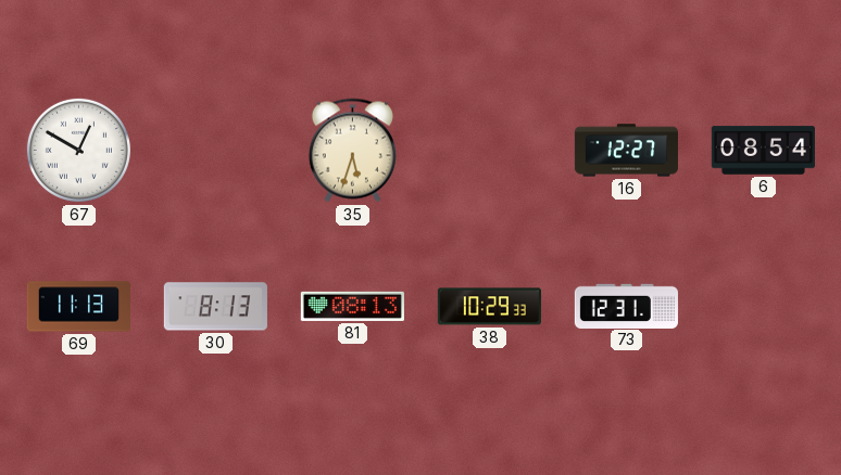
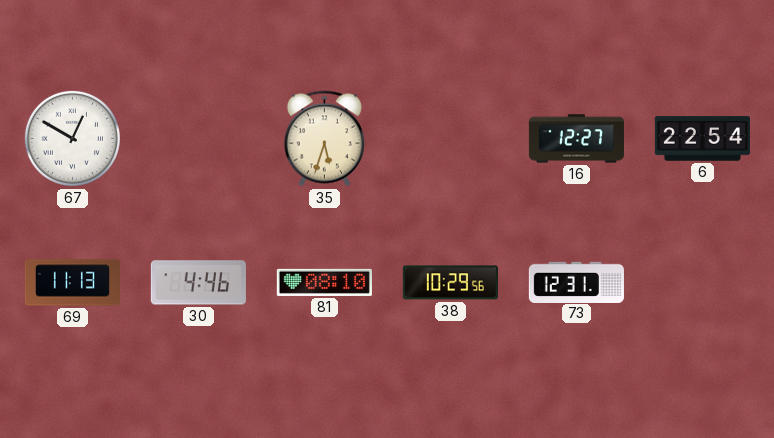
6: 08:54 -> 22:54
30: 8:13 -> 4:46
81: 08:13 -> 08:10
38: 10:29:33 -> 10:29:56
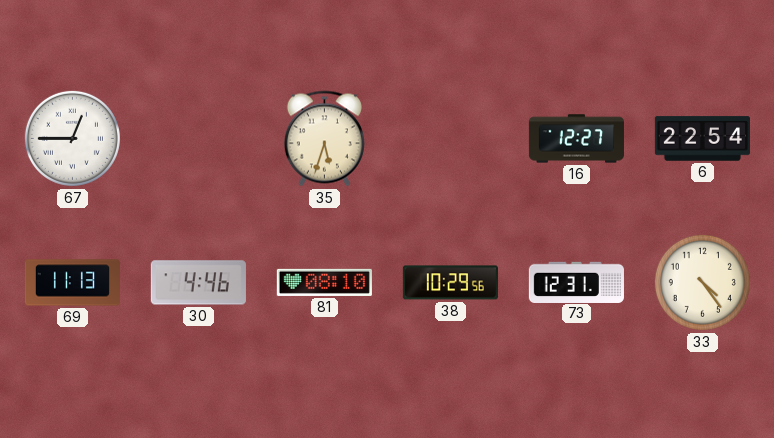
67: 12:50 -> 12:45
33: none -> 4:24
